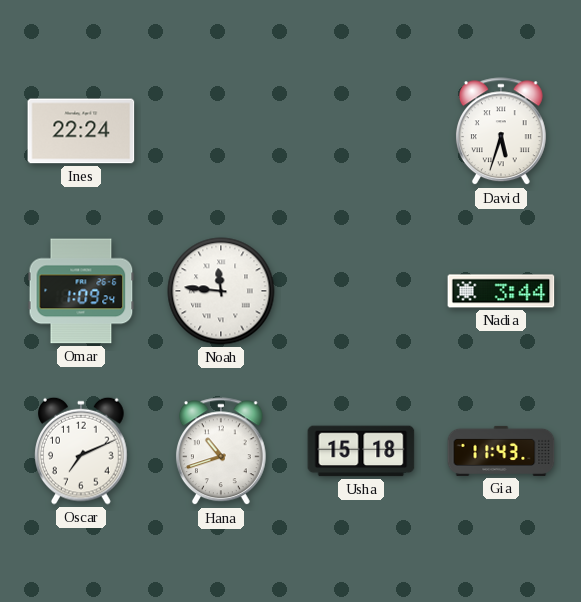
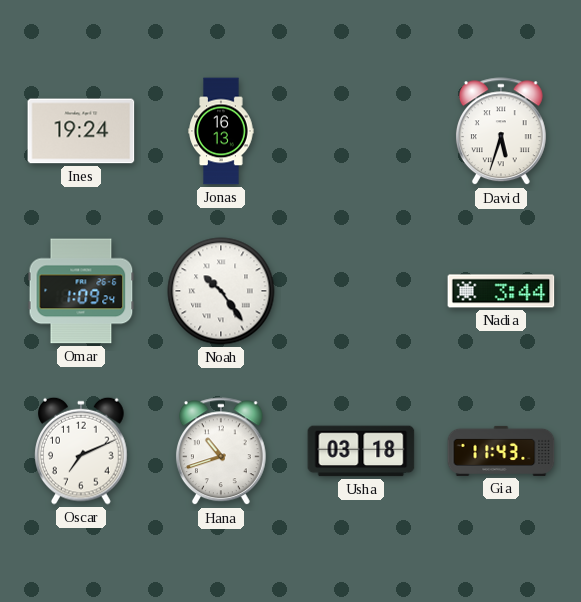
Ines: 22:24 -> 19:24
Jonas: none -> 16:13
Noah: 11:46 -> 10:24
Usha: 15:18 -> 03:18
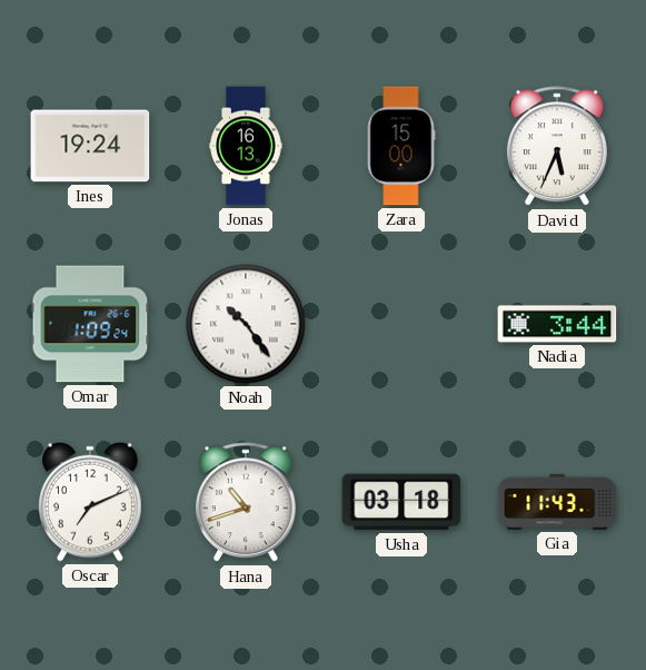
Zara: none -> 15:00
David: 5:33 -> 5:34
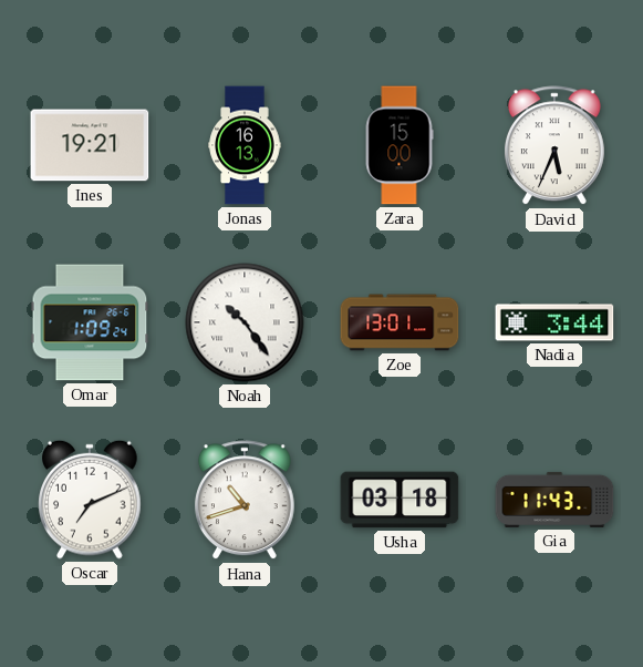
Ines: 19:24 -> 19:21
Zoe: none -> 13:01
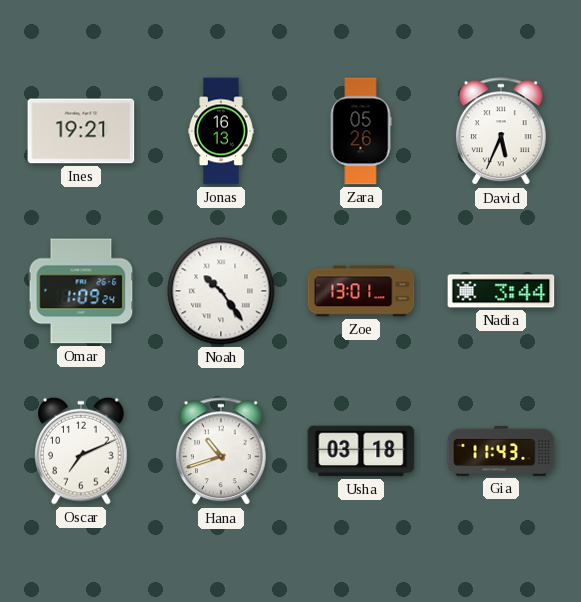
Zara: 15:00 -> 05:26
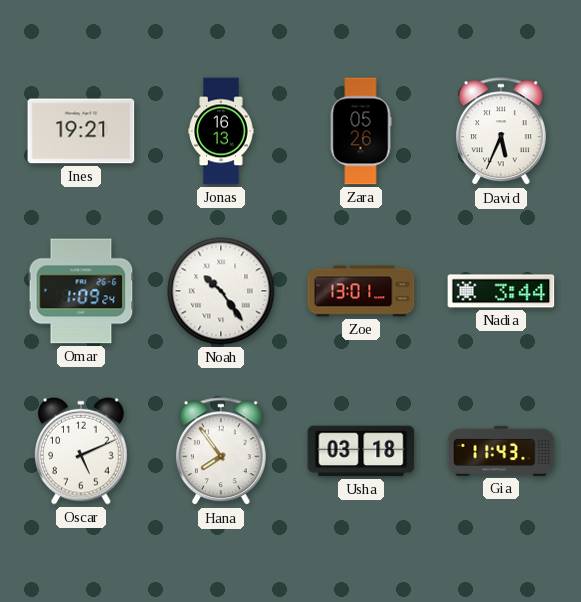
Oscar: 7:11 -> 5:11
Hana: 10:42 -> 7:54
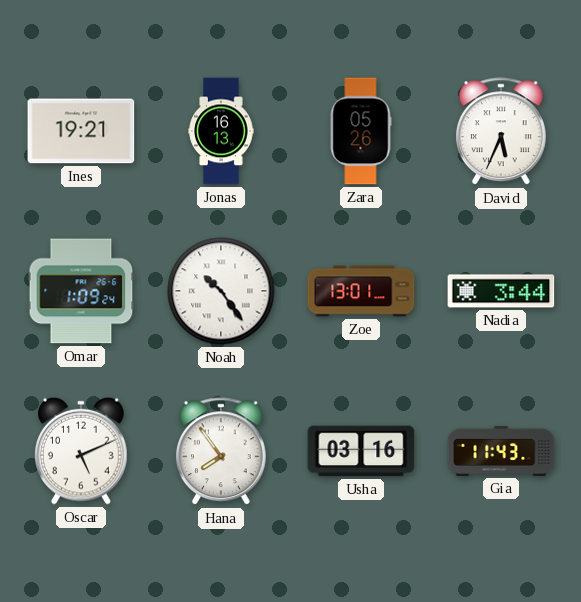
Usha: 03:18 -> 03:16
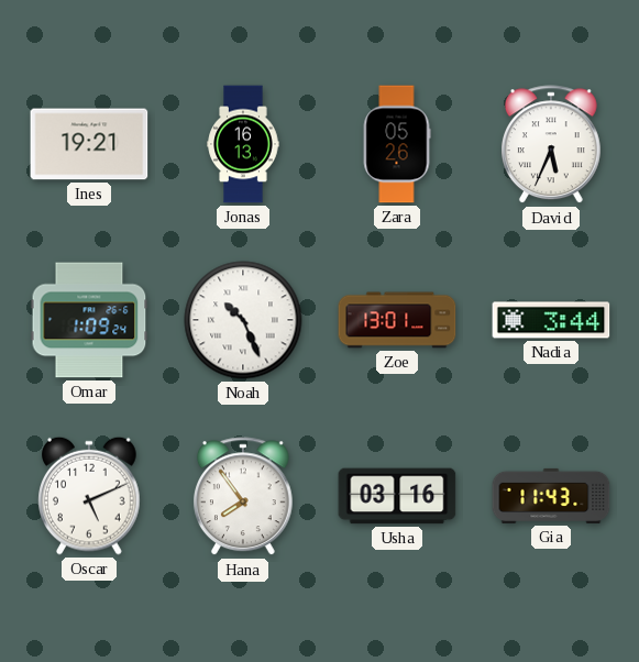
Noah: 10:24 -> 10:26
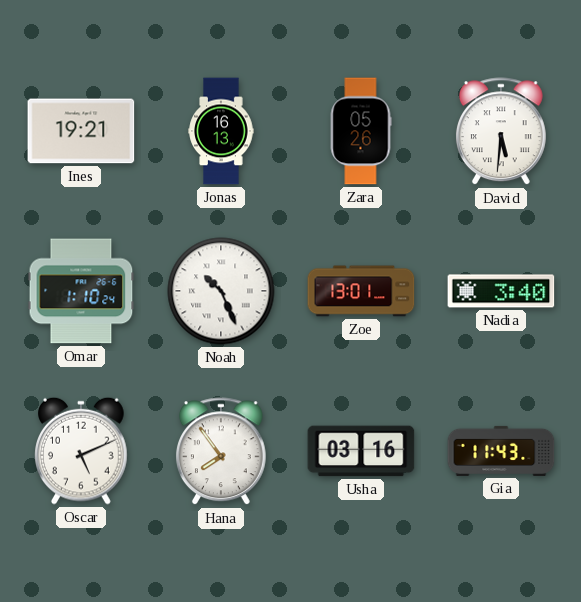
David: 5:34 -> 5:31
Omar: 1:09 -> 1:10
Nadia: 3:44 -> 3:40
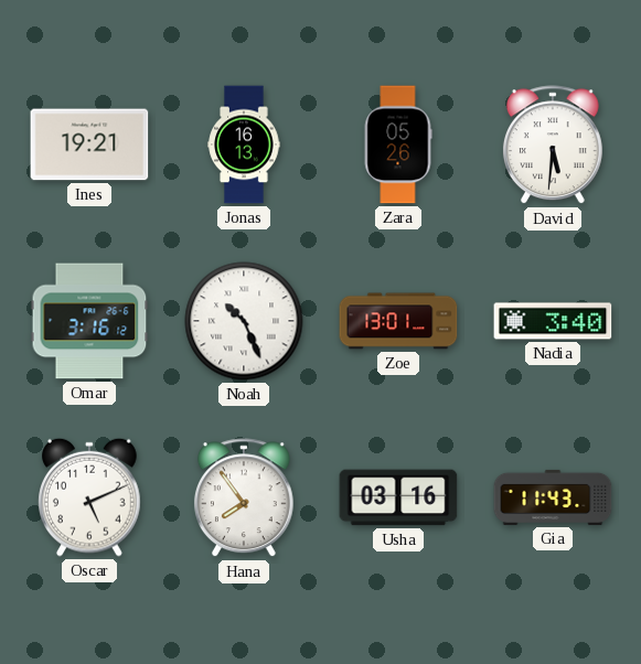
Omar: 1:10 -> 3:16
